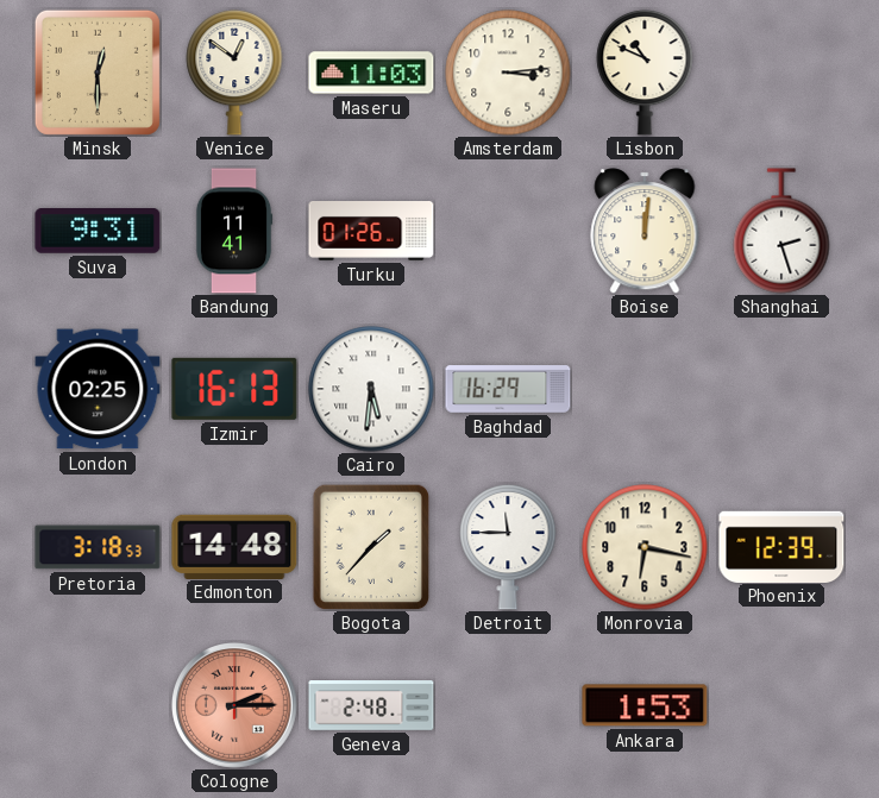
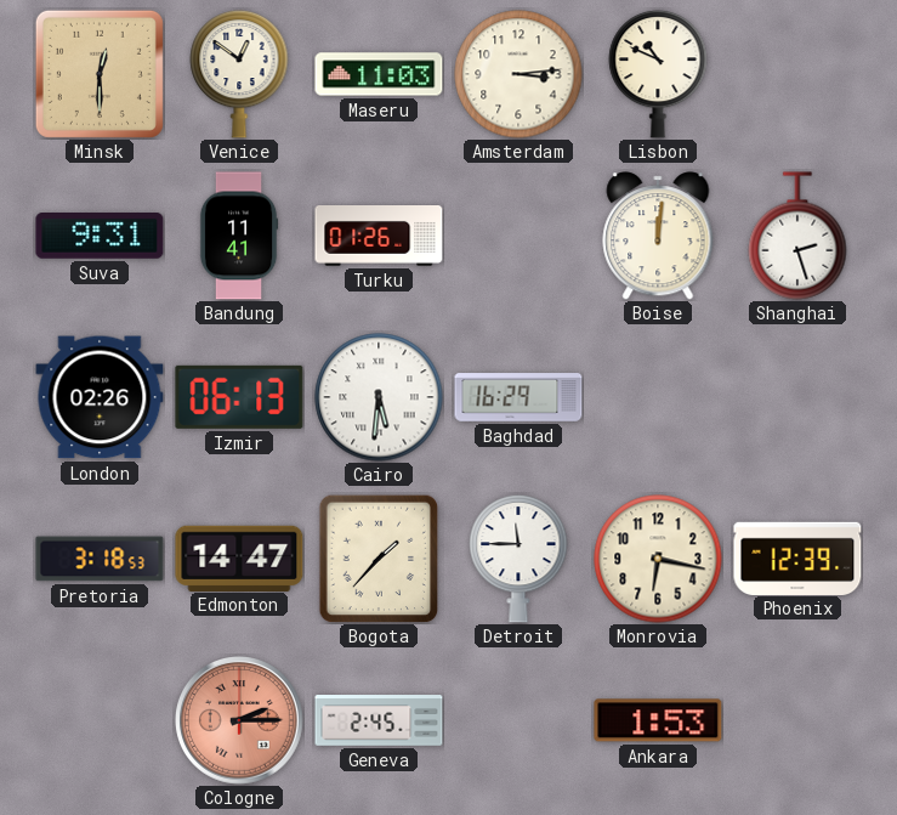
London: 02:25 -> 02:26
Izmir: 16:13 -> 06:13
Edmonton: 14:48 -> 14:47
Geneva: 2:48 -> 2:45
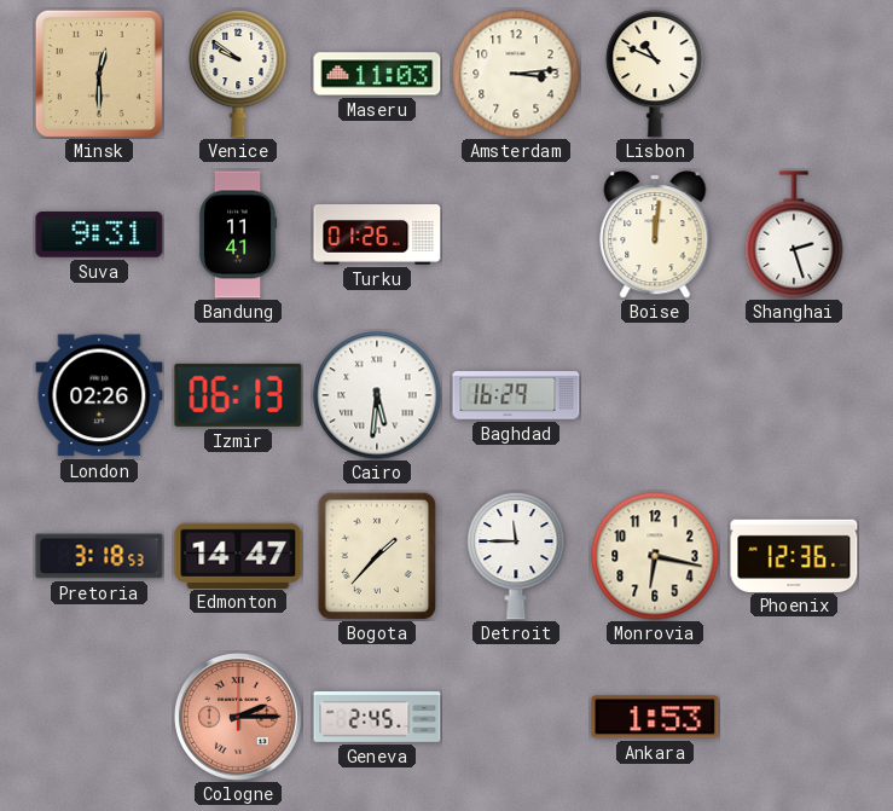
Venice: 12:51 -> 9:51
Phoenix: 12:39 -> 12:36
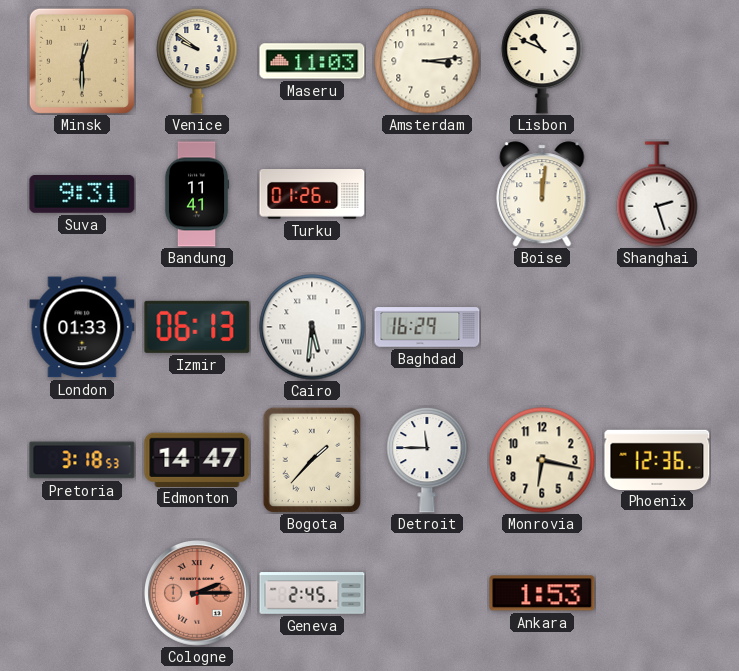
London: 02:26 -> 01:33
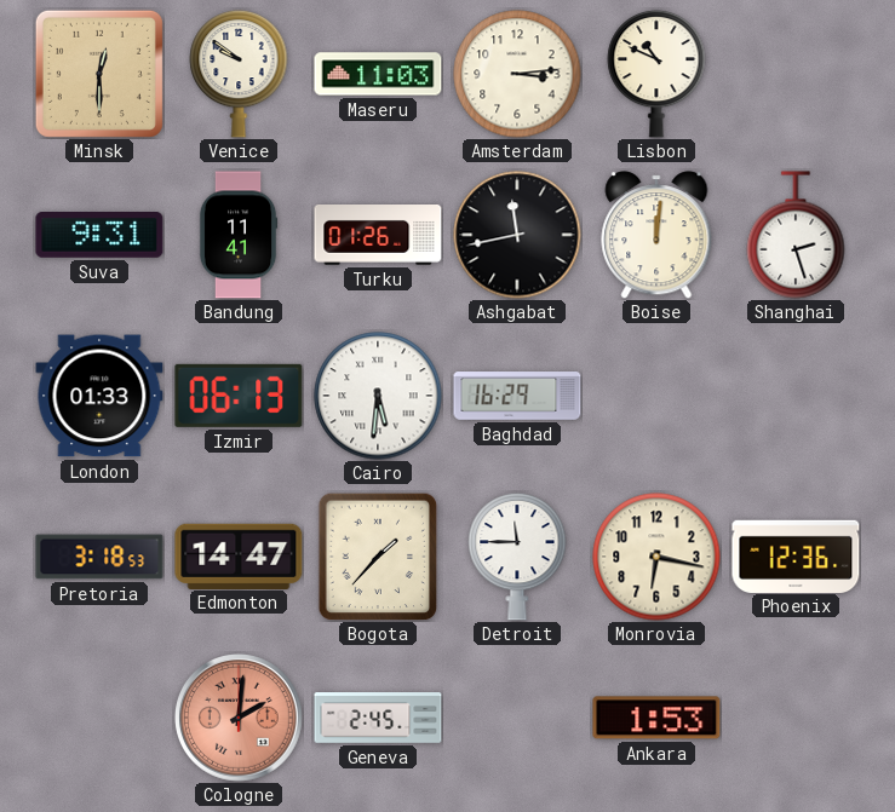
Ashgabat: none -> 11:43
Cologne: 2:15 -> 2:01
